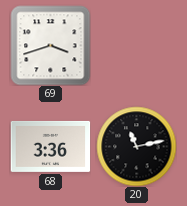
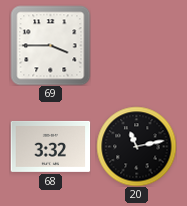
69: 3:42 -> 3:45
68: 3:36 -> 3:32
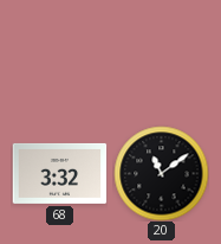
69: 3:45 -> none
20: 11:13 -> 11:09
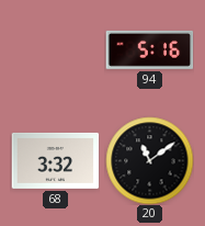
94: none -> 5:16
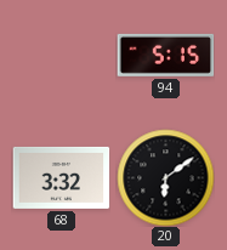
94: 5:16 -> 5:15
20: 11:09 -> 6:09
